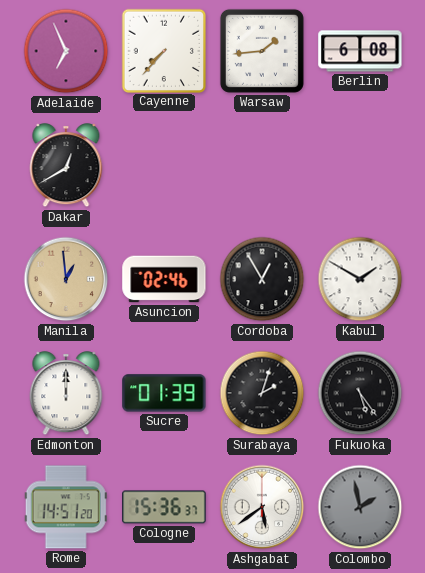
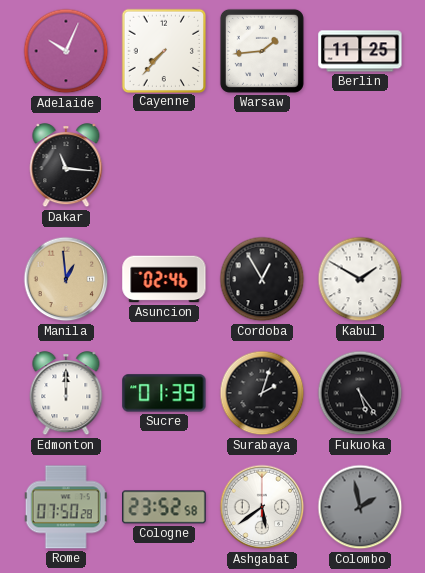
Adelaide: 6:56 -> 10:04
Berlin: 6:08 -> 11:25
Dakar: 12:40 -> 11:16
Rome: 14:51 -> 07:50
Cologne: 15:36 -> 23:52
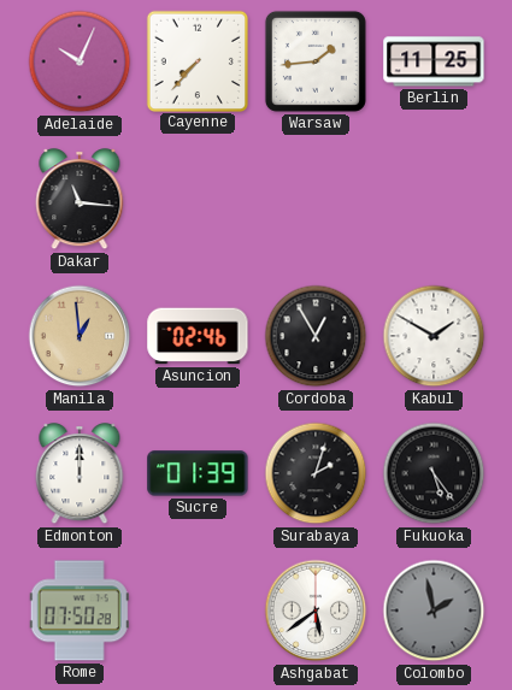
Cologne: 23:52 -> none
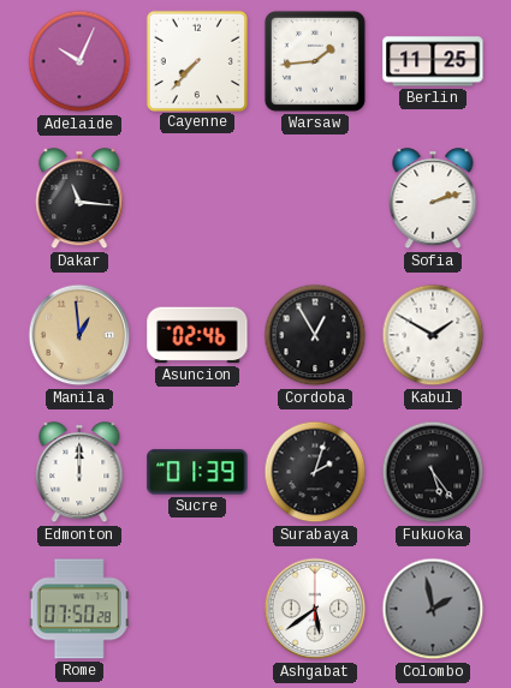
Sofia: none -> 2:12
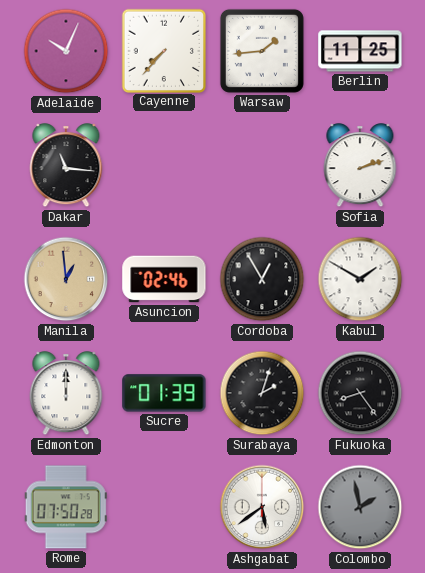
Fukuoka: 5:24 -> 8:24
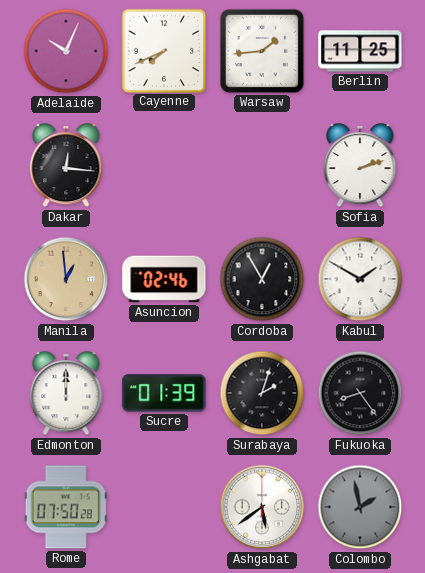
Cayenne: 7:37 -> 7:41
Dakar: 11:16 -> 12:16
